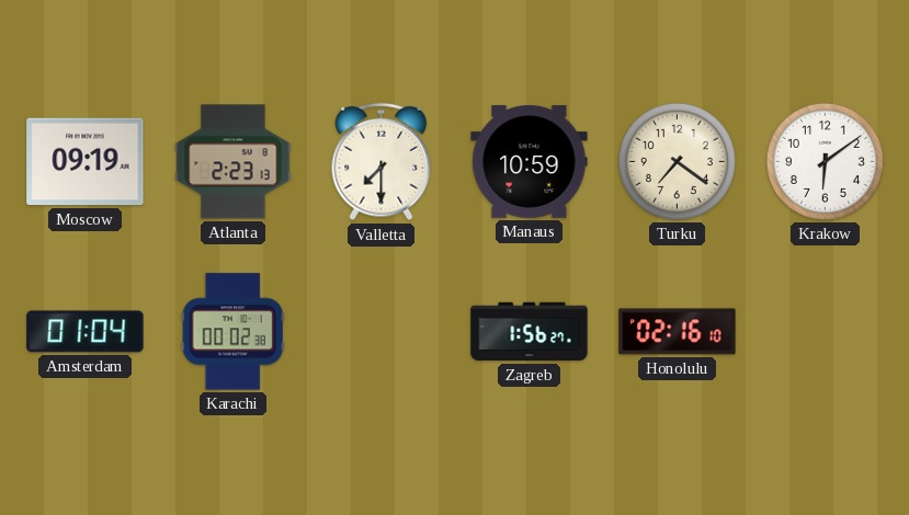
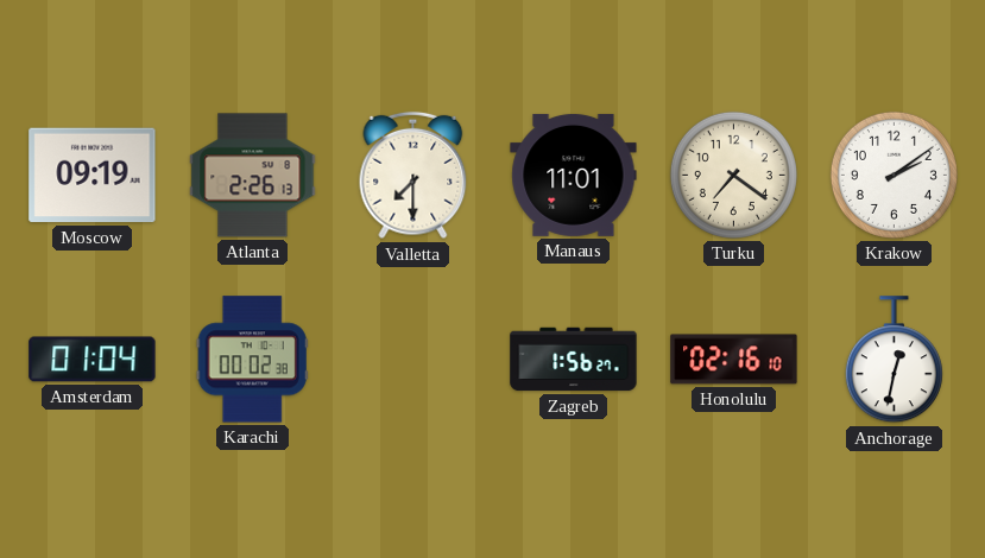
Atlanta: 2:23 -> 2:26
Manaus: 10:59 -> 11:01
Krakow: 6:09 -> 2:09
Anchorage: none -> 12:32
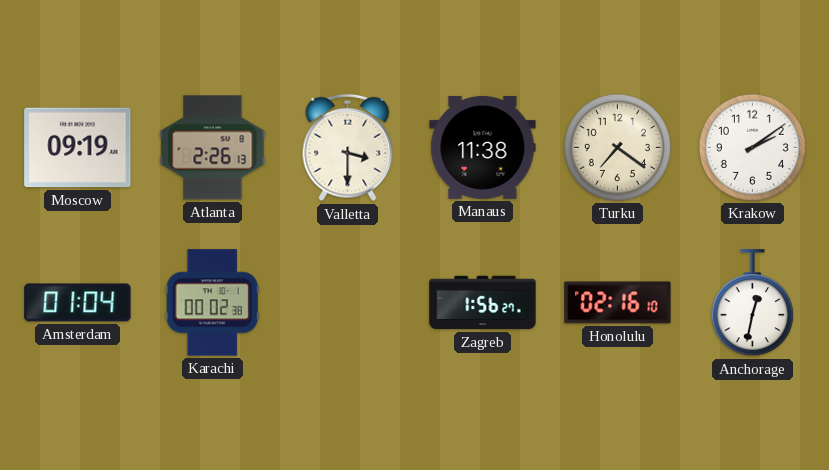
Valletta: 7:30 -> 3:30
Manaus: 11:01 -> 11:38
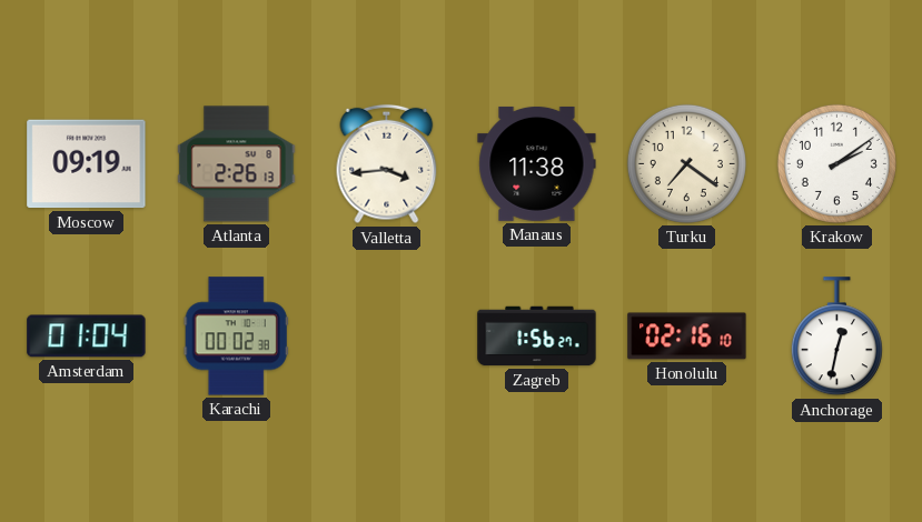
Valletta: 3:30 -> 3:44
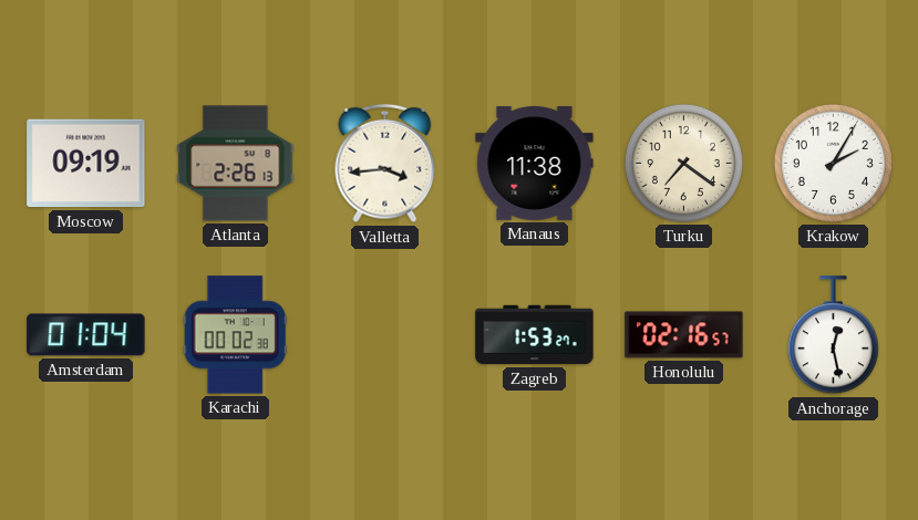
Krakow: 2:09 -> 2:05
Zagreb: 1:56 -> 1:53
Honolulu: 02:16:10 -> 02:16:57
Anchorage: 12:32 -> 12:28
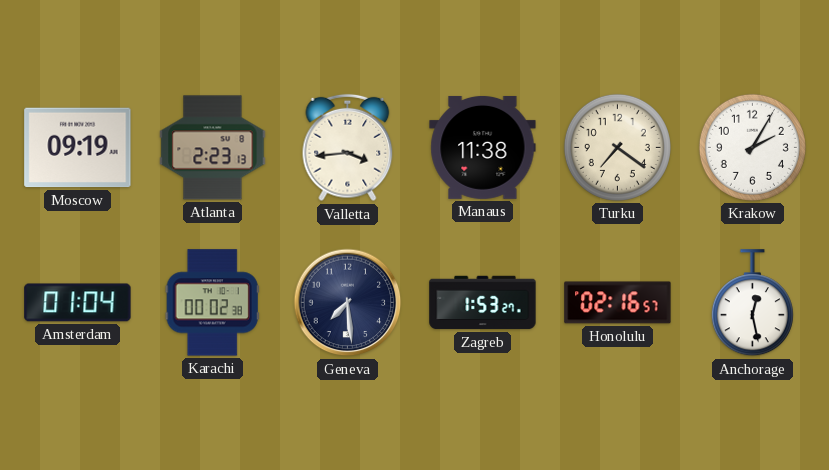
Atlanta: 2:26 -> 2:23
Geneva: none -> 7:29
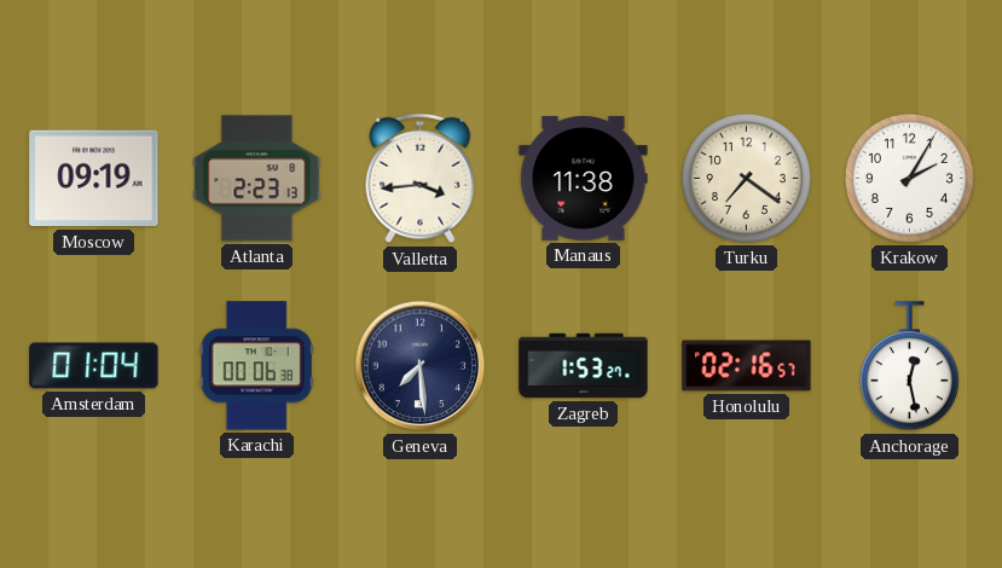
Karachi: 00:02 -> 00:06
